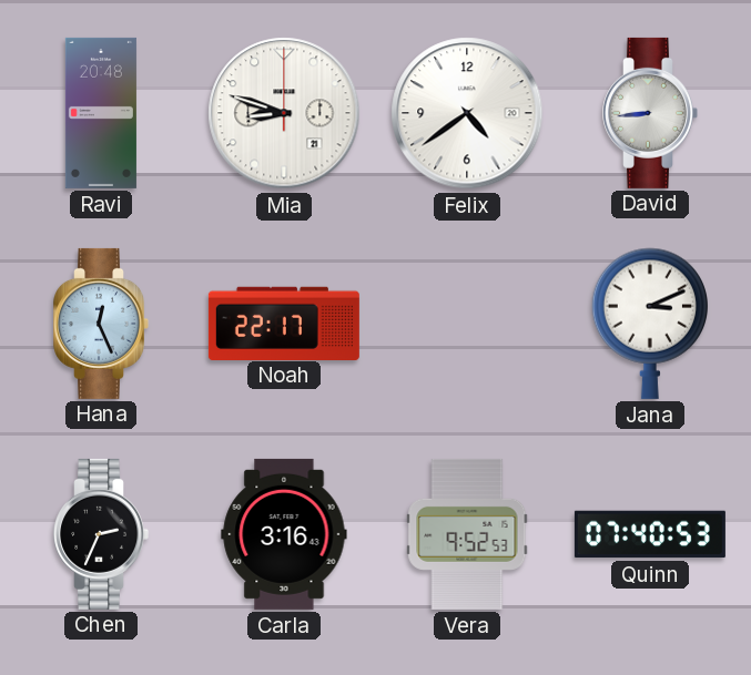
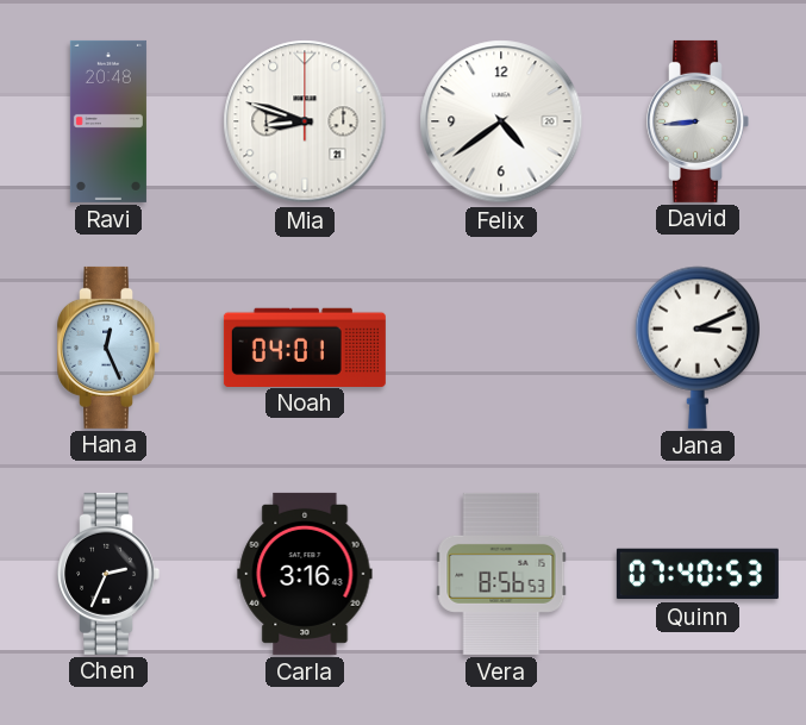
Noah: 22:17 -> 04:01
Vera: 9:52 -> 8:56
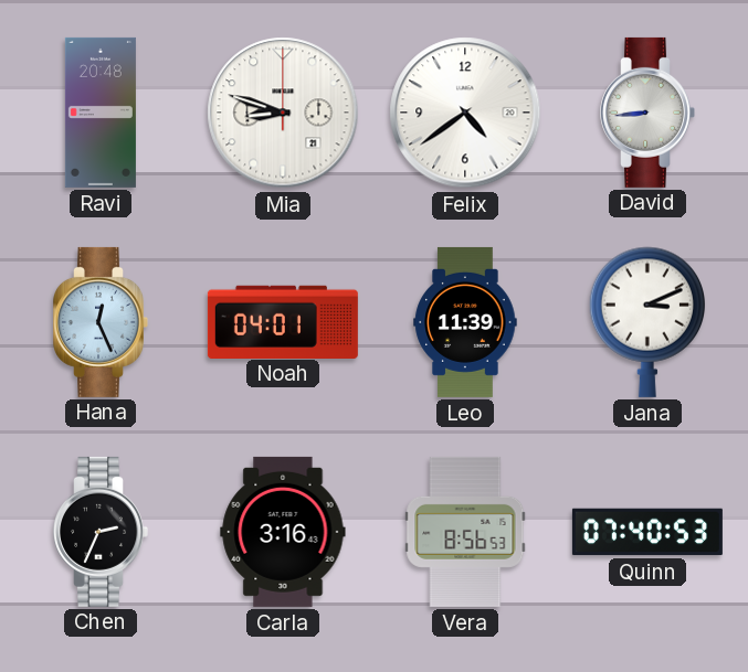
Leo: none -> 11:39
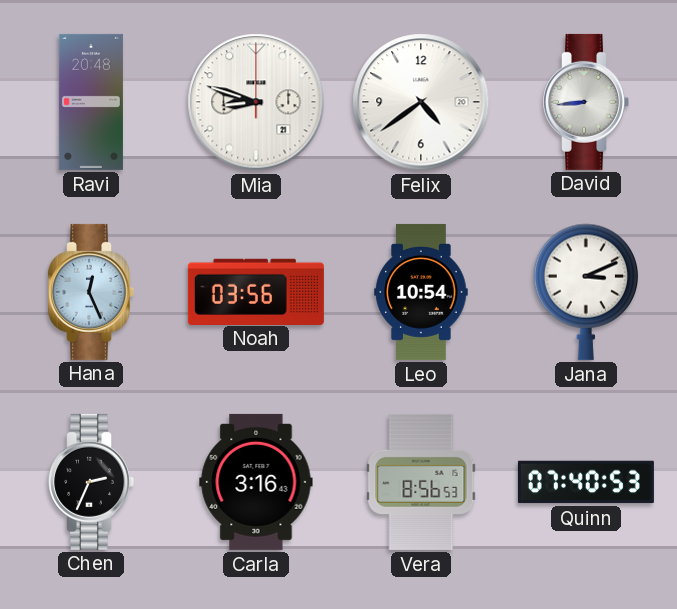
Noah: 04:01 -> 03:56
Leo: 11:39 -> 10:54
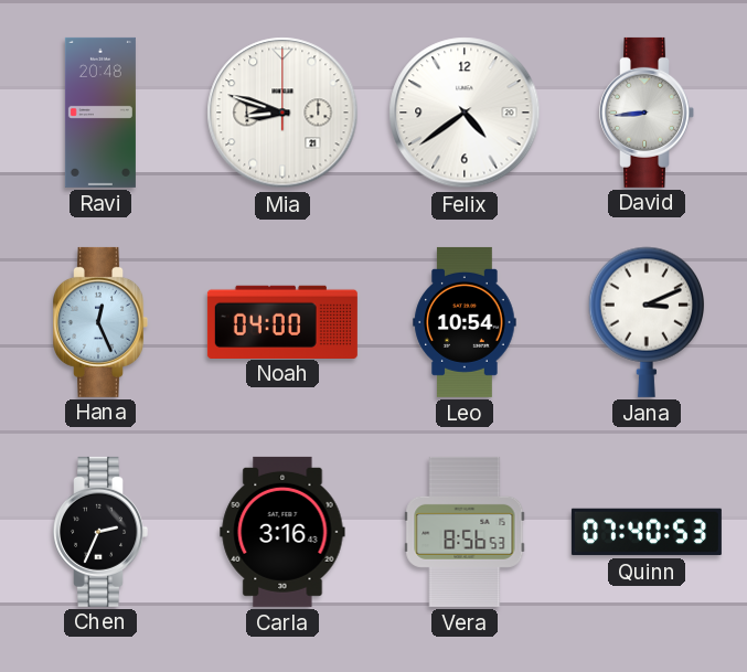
Noah: 03:56 -> 04:00
